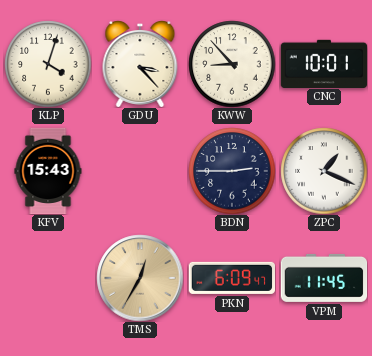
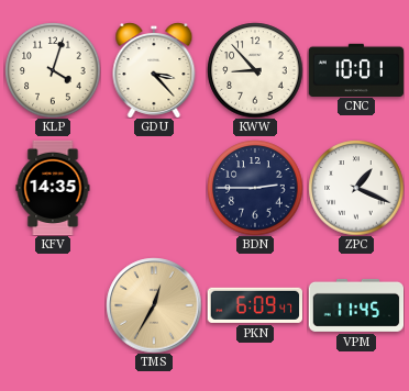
KFV: 15:43 -> 14:35
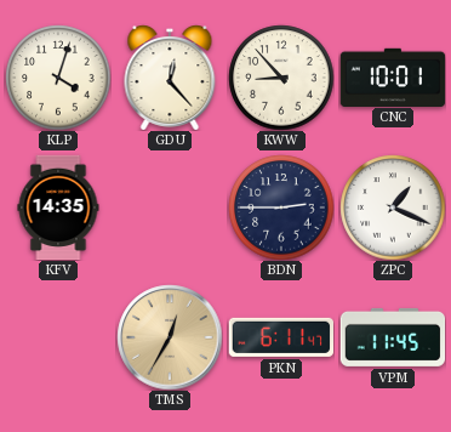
GDU: 3:23 -> 12:23
PKN: 6:09 -> 6:11
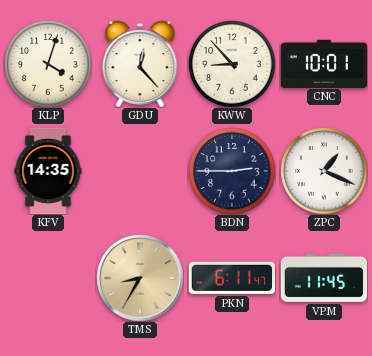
TMS: 12:35 -> 8:35
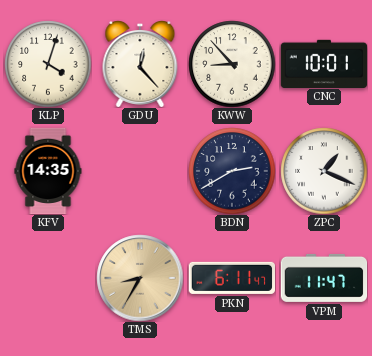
BDN: 2:45 -> 2:40
VPM: 11:45 -> 11:47
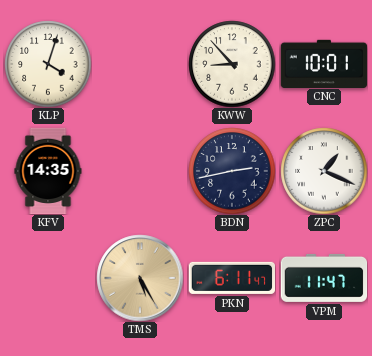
GDU: 12:23 -> none
BDN: 2:40 -> 2:43
TMS: 8:35 -> 5:25
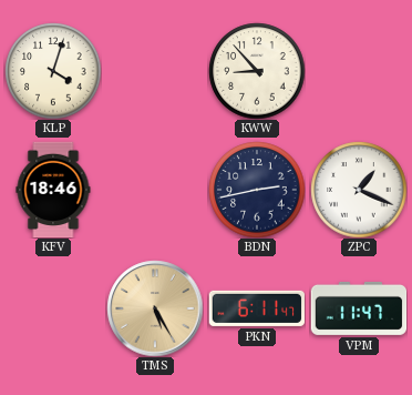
CNC: 10:01 -> none
KFV: 14:35 -> 18:46
